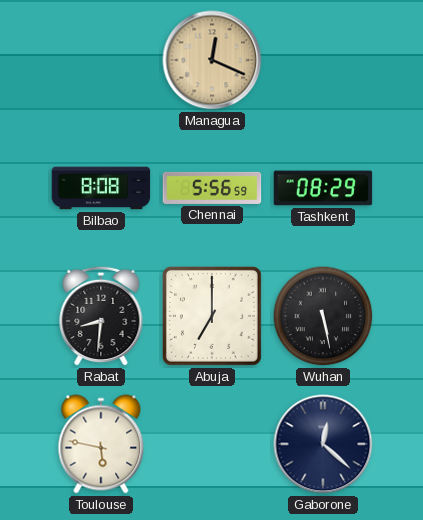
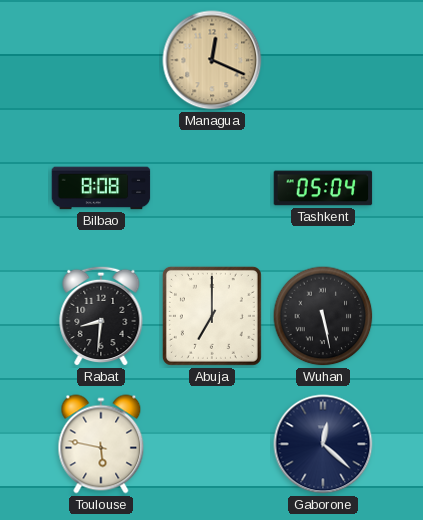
Chennai: 5:56 -> none
Tashkent: 08:29 -> 05:04
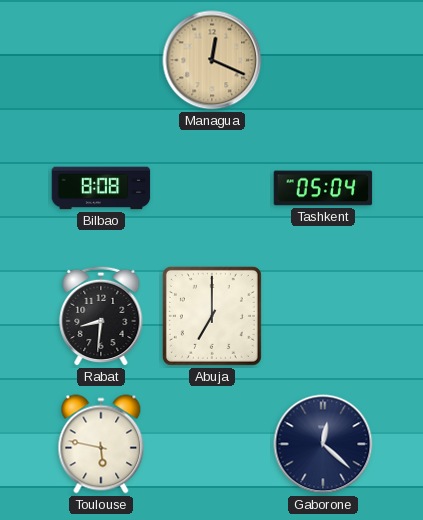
Wuhan: 5:28 -> none
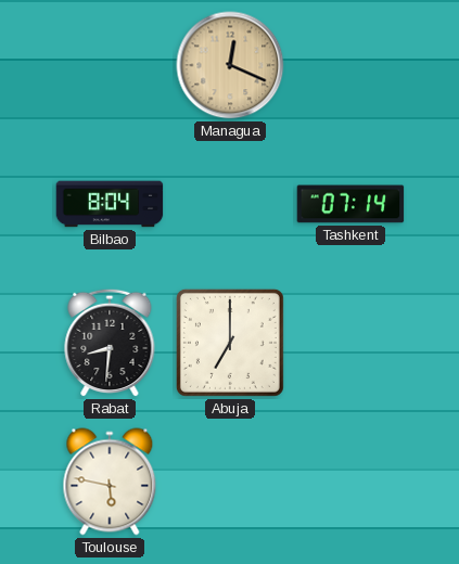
Bilbao: 8:08 -> 8:04
Tashkent: 05:04 -> 07:14
Gaborone: 12:22 -> none
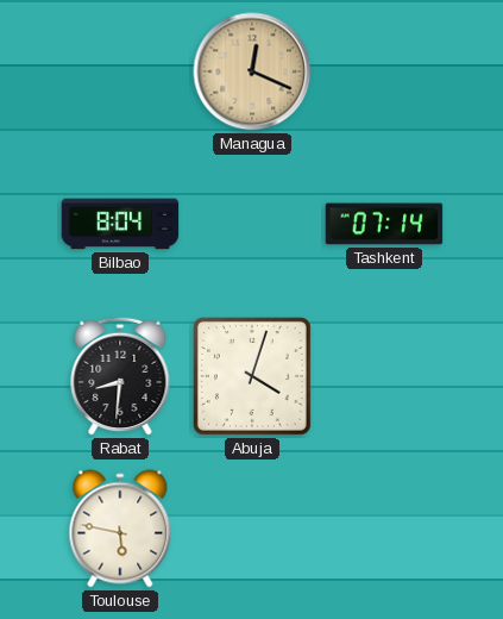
Abuja: 7:00 -> 4:03
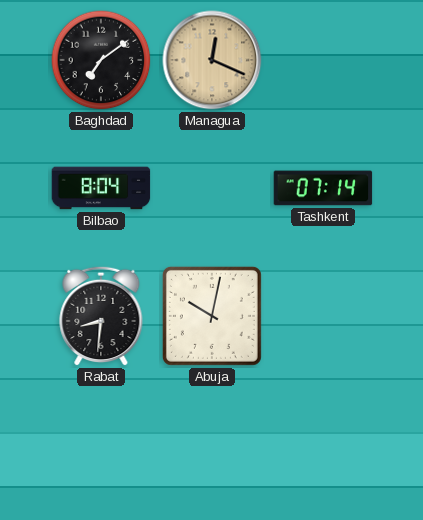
Baghdad: none -> 7:09
Abuja: 4:03 -> 10:02
Toulouse: 5:47 -> none
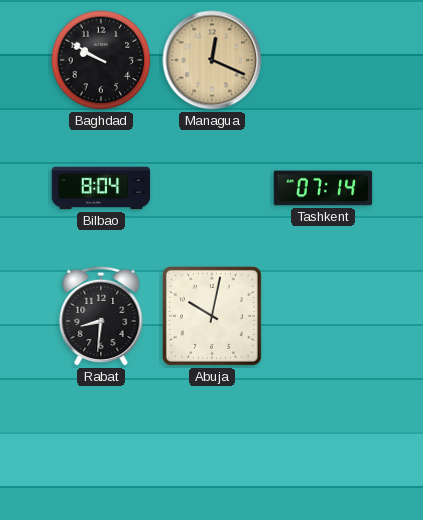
Baghdad: 7:09 -> 9:50
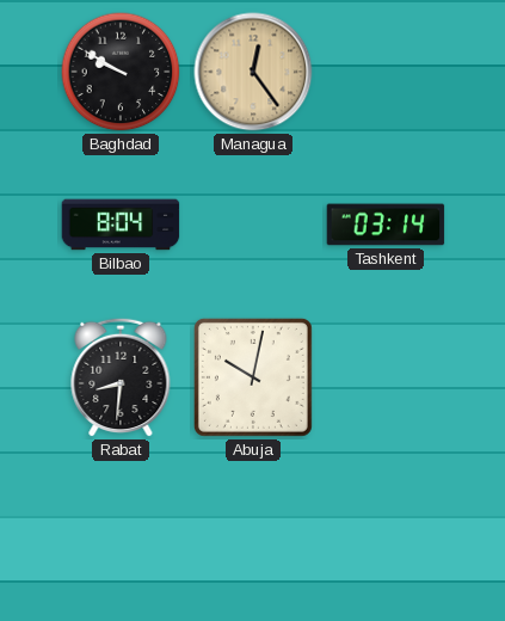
Managua: 12:19 -> 12:24
Tashkent: 07:14 -> 03:14
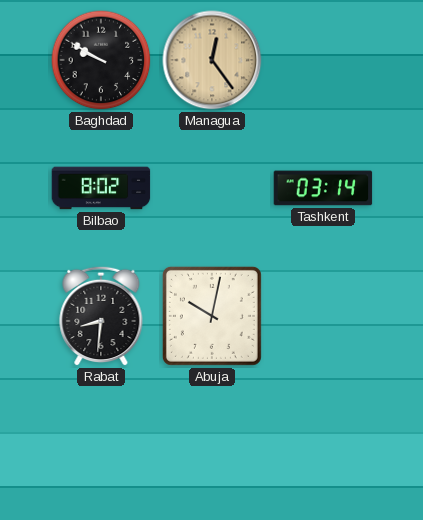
Bilbao: 8:04 -> 8:02
